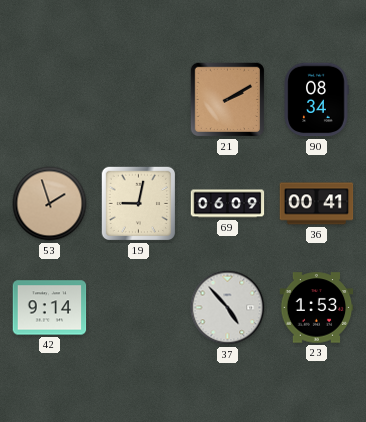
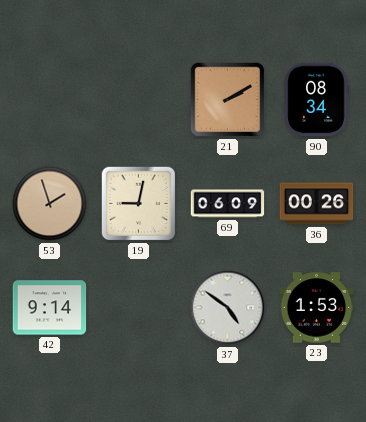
36: 00:41 -> 00:26
37: 4:53 -> 4:51
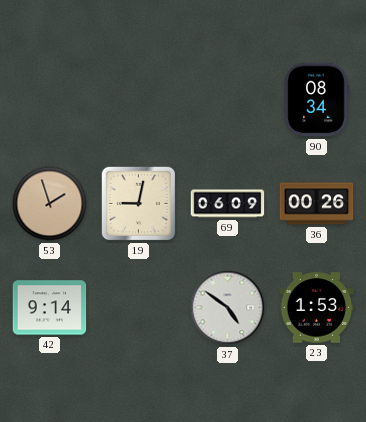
21: 2:10 -> none
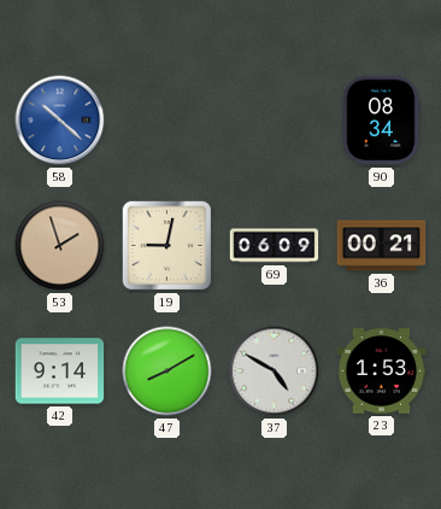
58: none -> 10:22
36: 00:26 -> 00:21
47: none -> 8:10
37: 4:51 -> 4:50
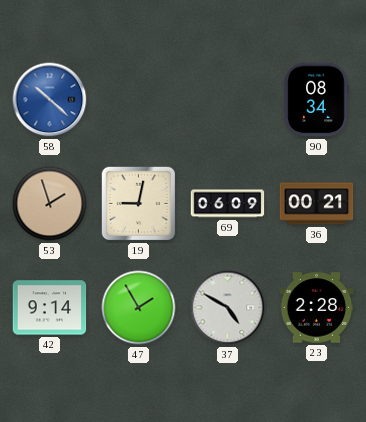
47: 8:10 -> 1:55
23: 1:53 -> 2:28
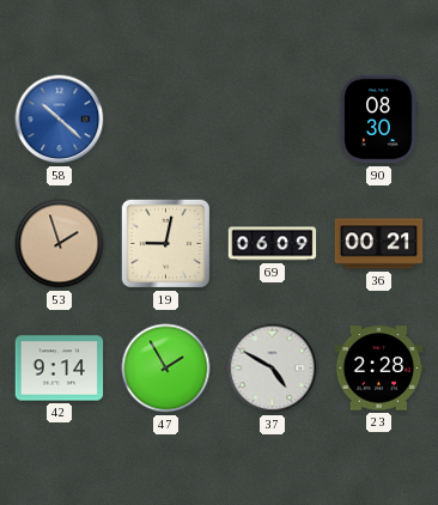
90: 08:34 -> 08:30
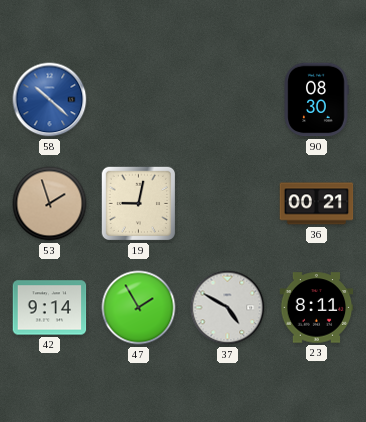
69: 06:09 -> none
23: 2:28 -> 8:11
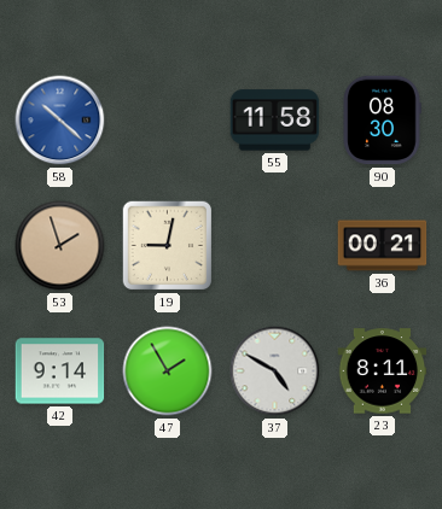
55: none -> 11:58
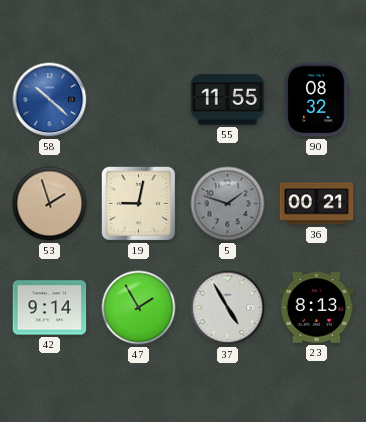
55: 11:58 -> 11:55
90: 08:30 -> 08:32
5: none -> 1:48
37: 4:50 -> 4:55
23: 8:11 -> 8:13
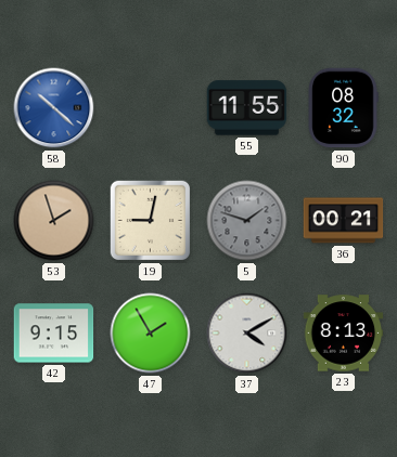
42: 9:14 -> 9:15
37: 4:55 -> 4:10
